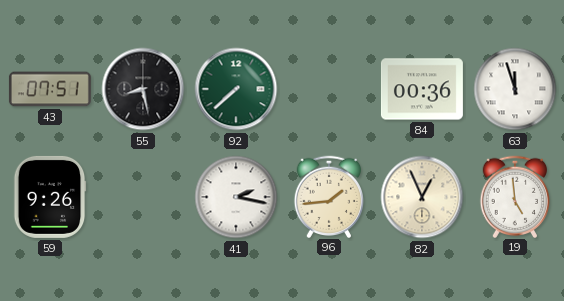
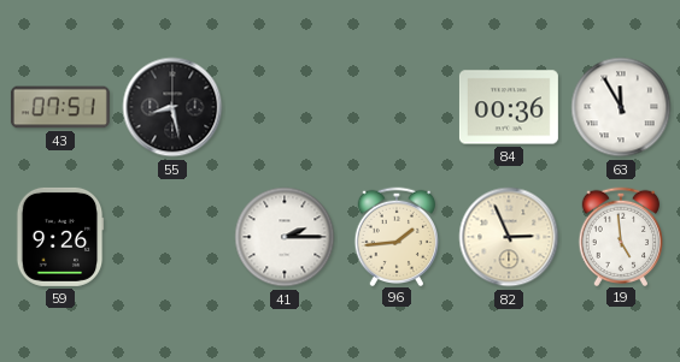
92: 7:38 -> none
63: 11:57 -> 11:55
41: 2:17 -> 2:15
82: 12:56 -> 2:56
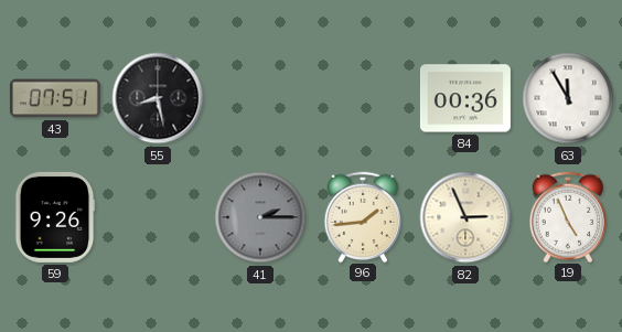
41 dial: white -> grey
19: 4:59 -> 4:56
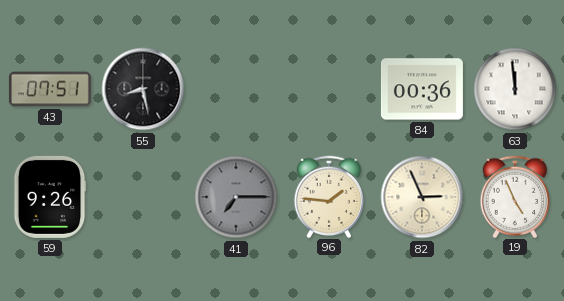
63: 11:55 -> 11:59
41: 2:15 -> 7:15
96: 1:44 -> 1:46
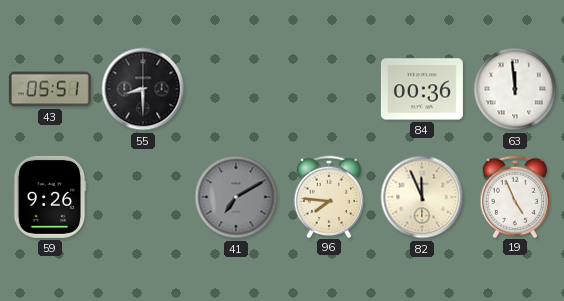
43: 07:51 -> 05:51
55: 8:28 -> 8:30
41: 7:15 -> 7:10
96: 1:46 -> 7:46
82: 2:56 -> 11:56
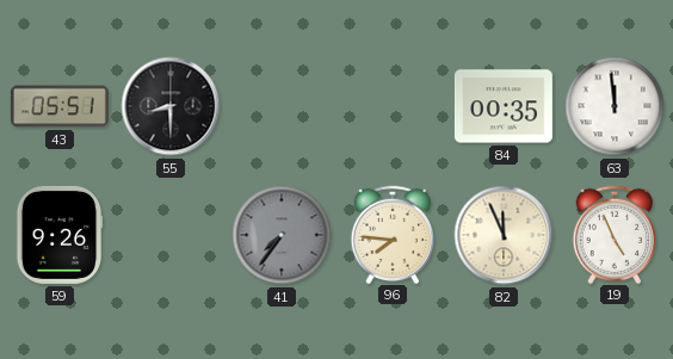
84: 00:36 -> 00:35
41: 7:10 -> 7:36
